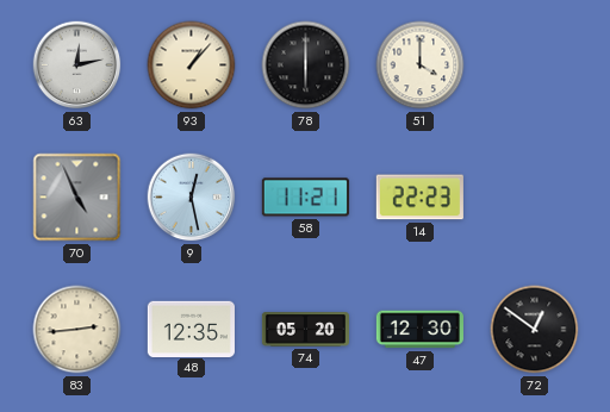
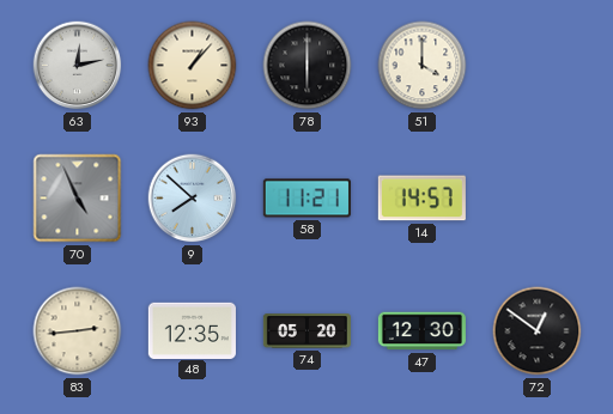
9: 12:28 -> 7:52
14: 22:23 -> 14:57
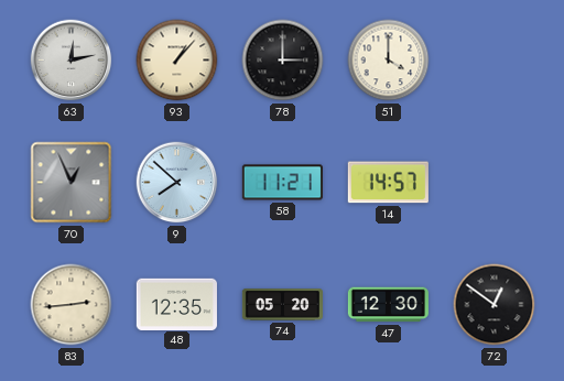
78: 6:00 -> 3:00
70: 4:56 -> 12:56
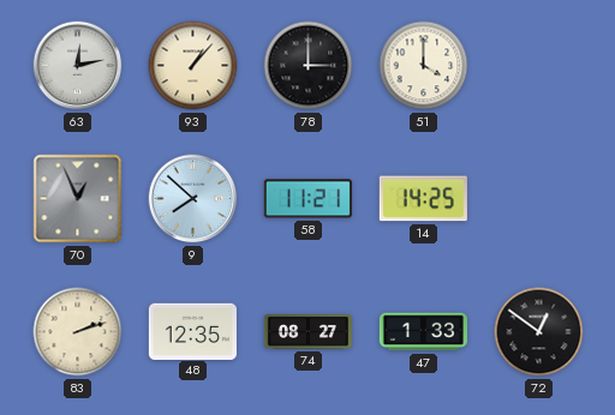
14: 14:57 -> 14:25
83: 2:44 -> 2:12
74: 05:20 -> 08:27
47: 12:30 -> 1:33
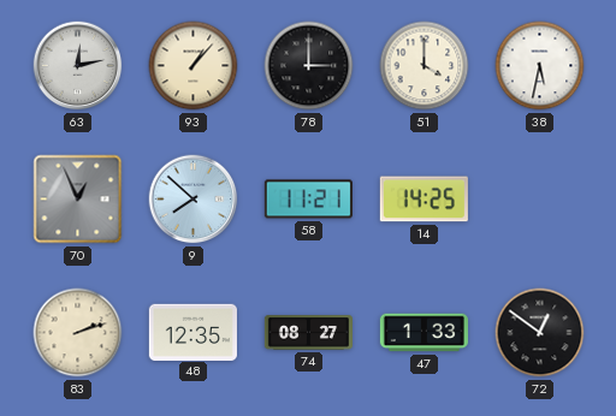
38: none -> 5:32
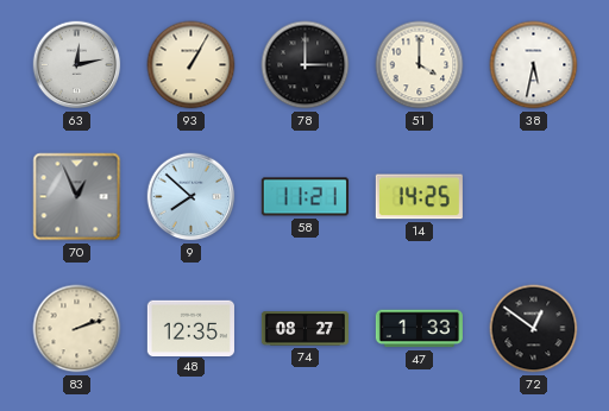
93: 1:07 -> 1:05
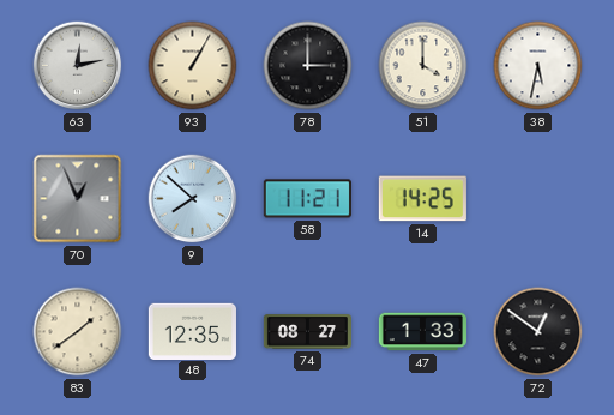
83: 2:12 -> 1:39
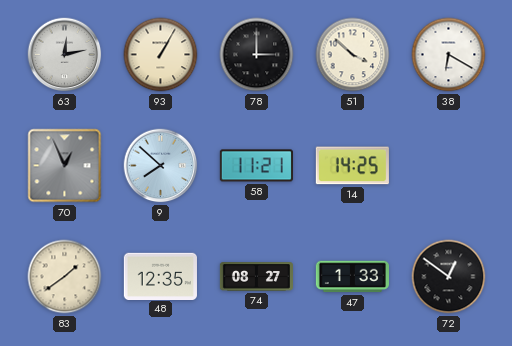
51: 4:00 -> 3:52
38: 5:32 -> 6:20
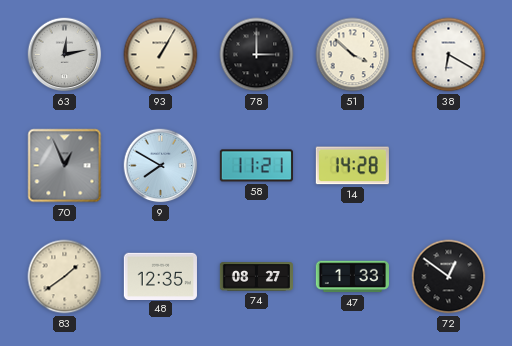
9: 7:52 -> 7:50
14: 14:25 -> 14:28
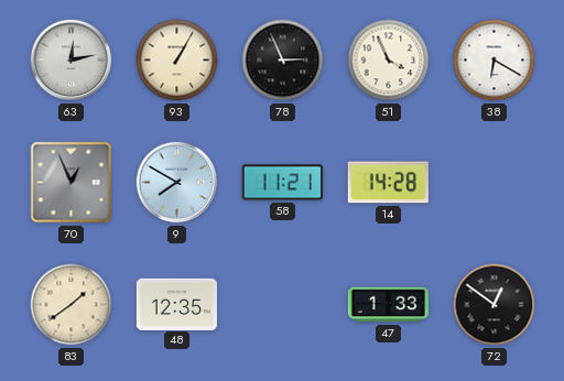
78: 3:00 -> 2:56
51: 3:52 -> 3:56
74: 08:27 -> none
